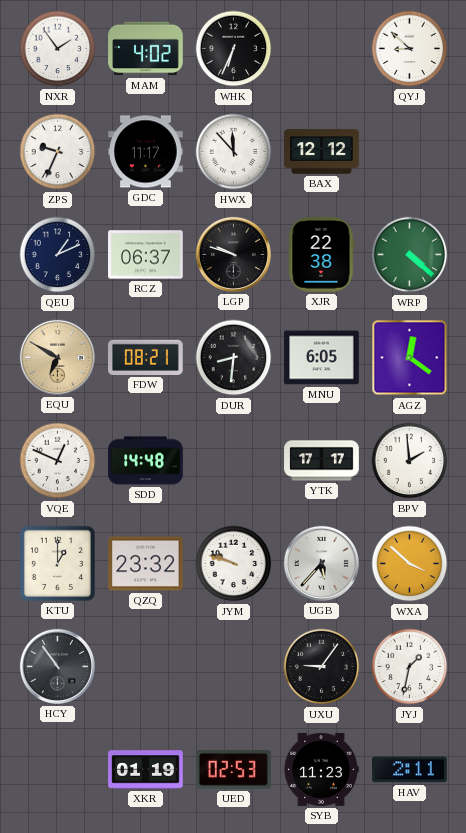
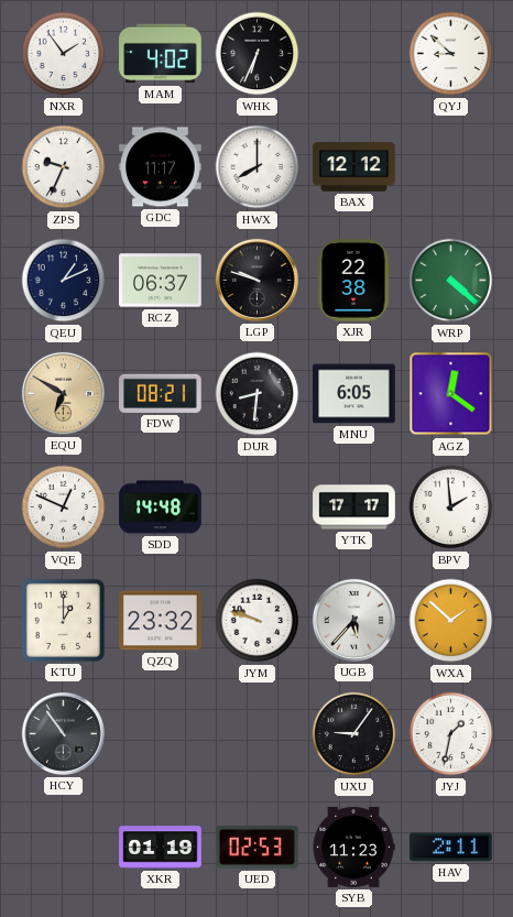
HWX: 11:53 -> 8:00
WXA: 3:52 -> 1:52
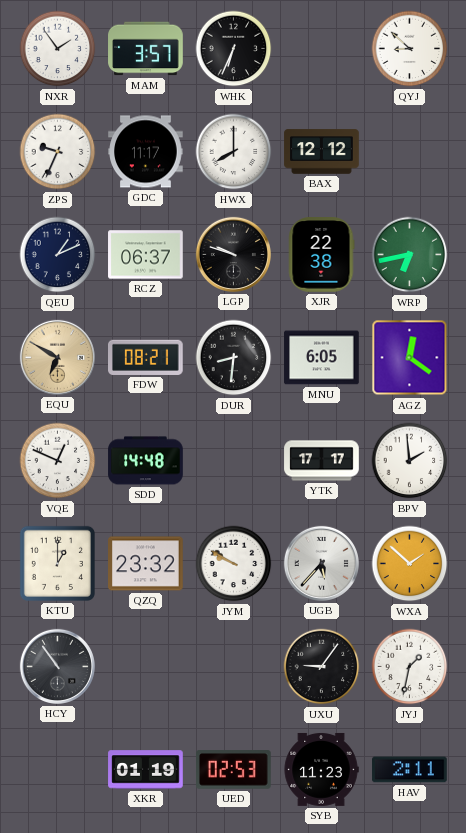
MAM: 4:02 -> 3:57
WRP: 4:22 -> 6:43
JYM: 9:48 -> 9:50
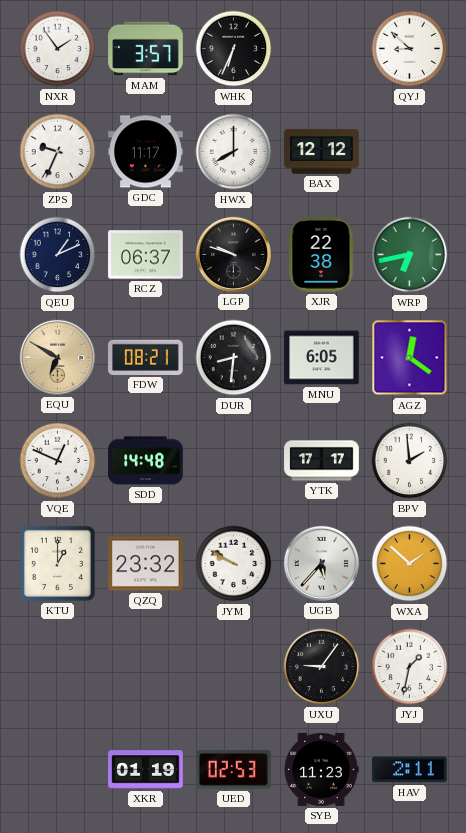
HCY: 10:54 -> none
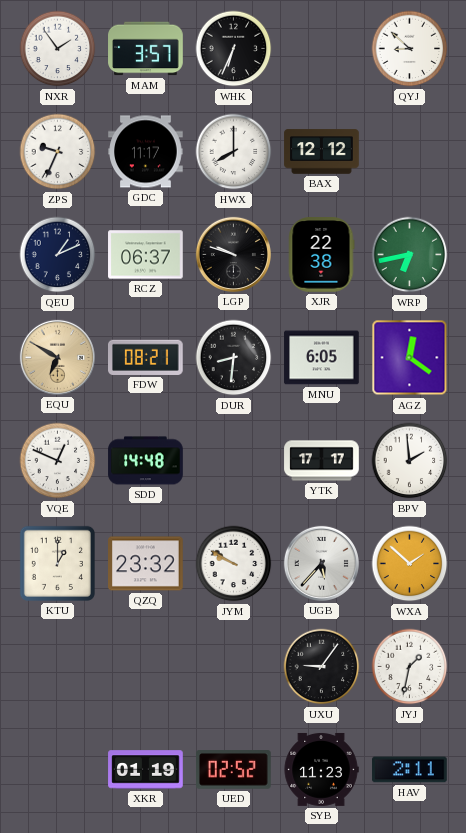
UED: 02:53 -> 02:52
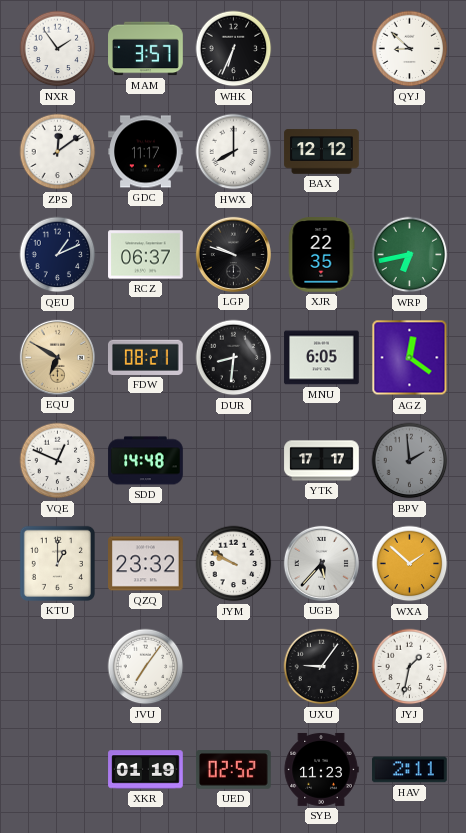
ZPS: 9:34 -> 12:09
XJR: 22:38 -> 22:35
BPV dial: white -> grey
JVU: none -> 7:06
